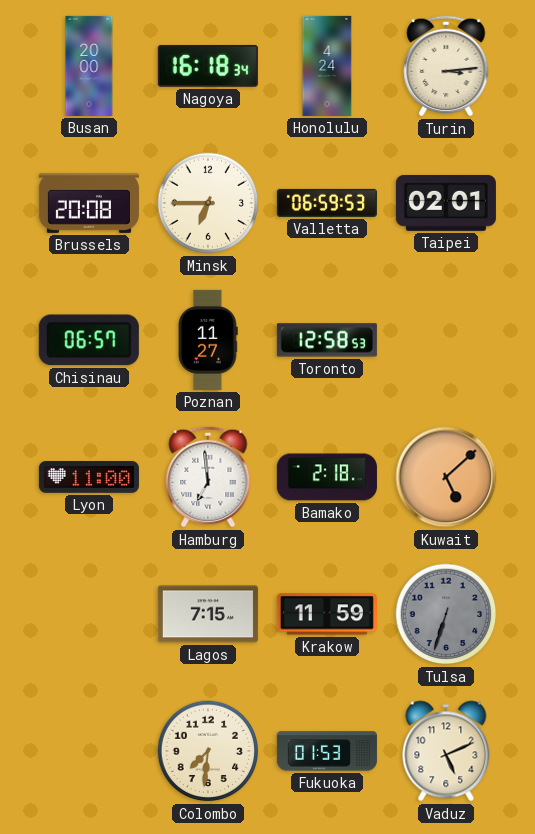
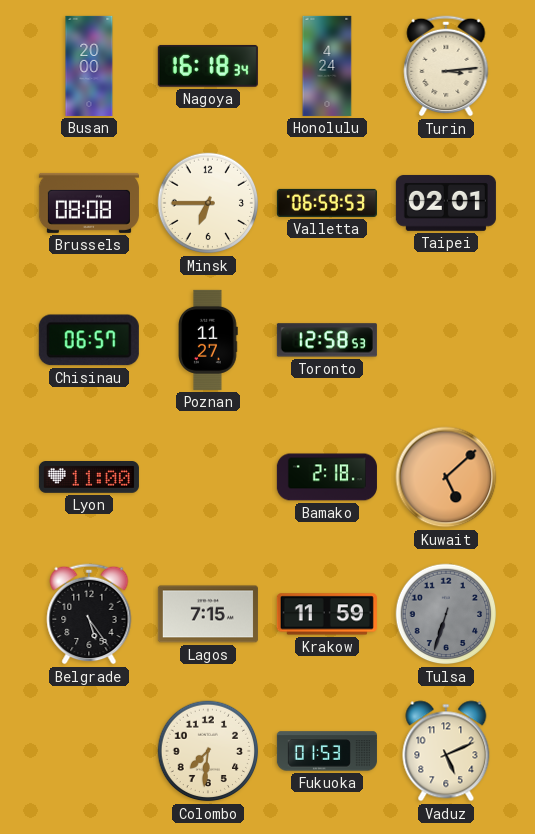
Brussels: 20:08 -> 08:08
Hamburg: 6:59 -> none
Belgrade: none -> 5:24
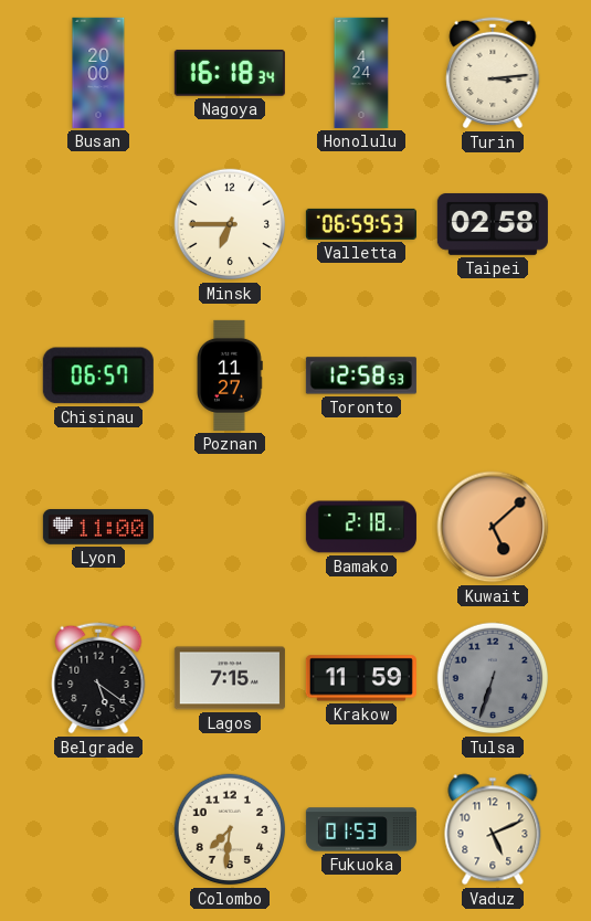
Brussels: 08:08 -> none
Taipei: 02:01 -> 02:58
Belgrade: 5:24 -> 5:21
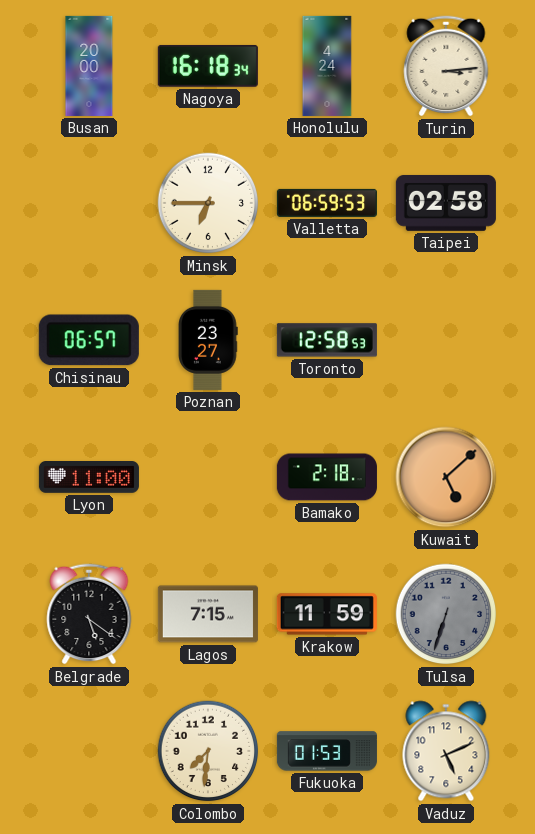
Poznan: 11:27 -> 23:27
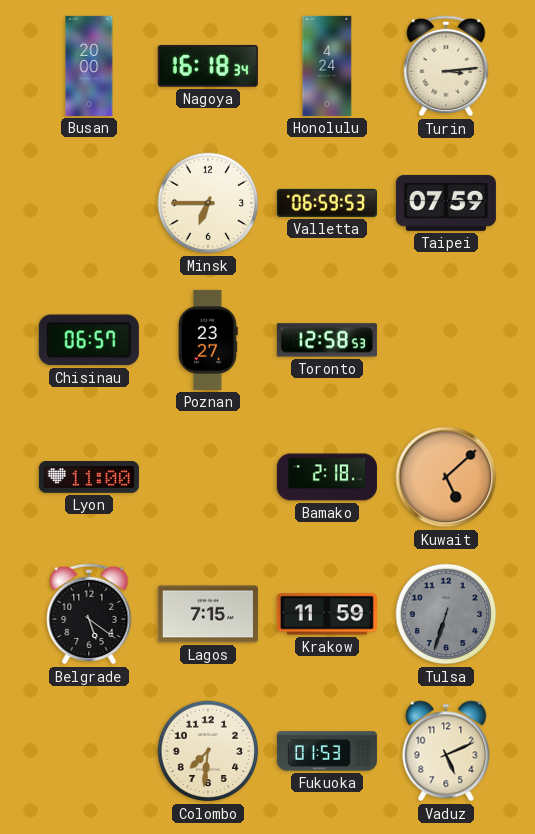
Taipei: 02:58 -> 07:59
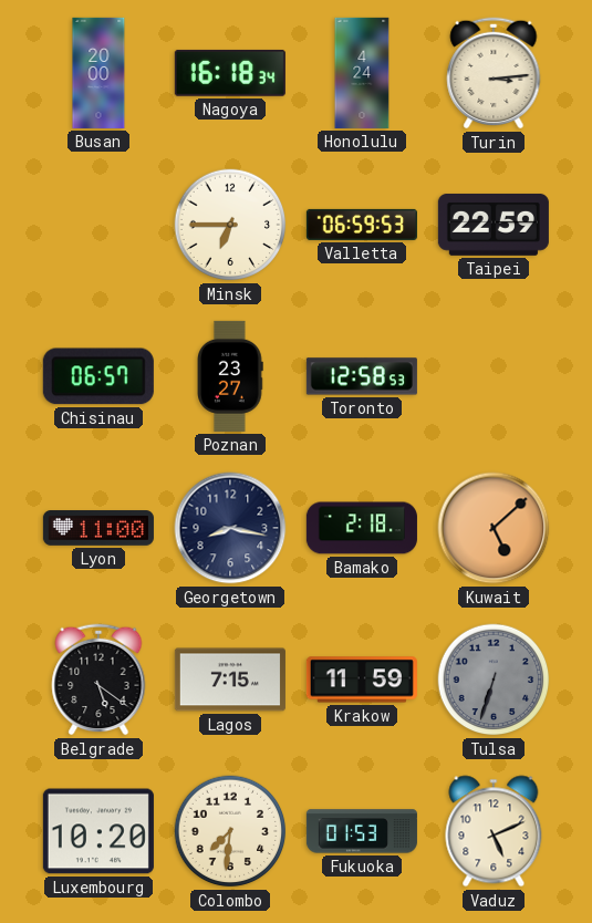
Taipei: 07:59 -> 22:59
Georgetown: none -> 8:17
Luxembourg: none -> 10:20
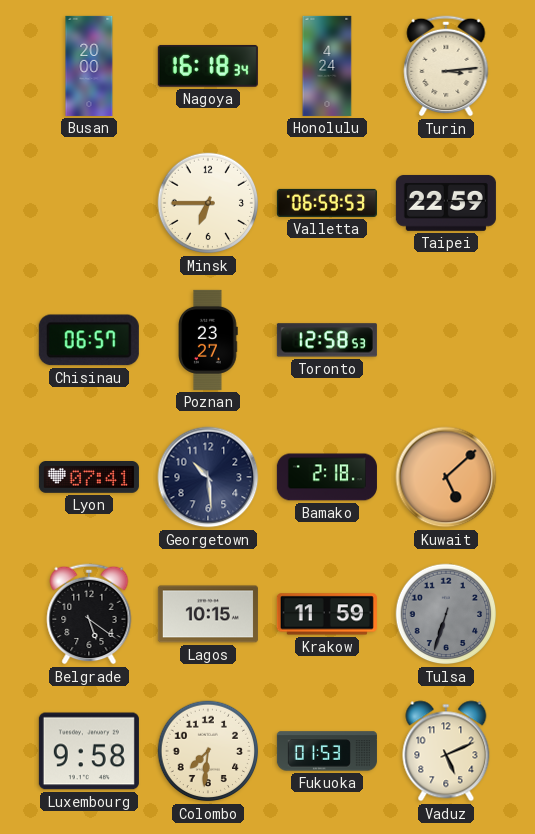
Lyon: 11:00 -> 07:41
Georgetown: 8:17 -> 10:29
Lagos: 7:15 -> 10:15
Luxembourg: 10:20 -> 9:58
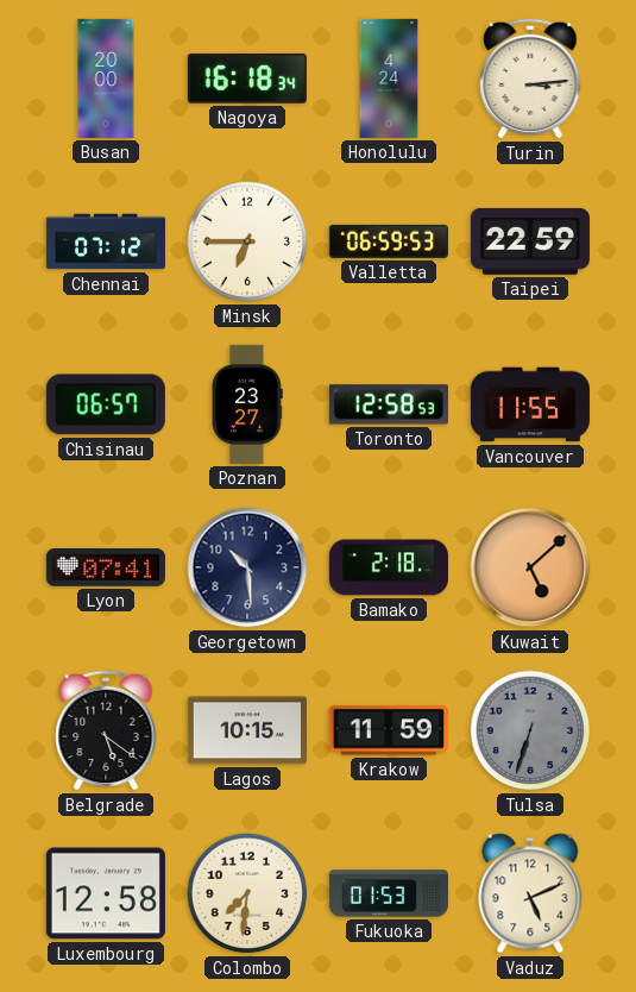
Chennai: none -> 07:12
Vancouver: none -> 11:55
Luxembourg: 9:58 -> 12:58
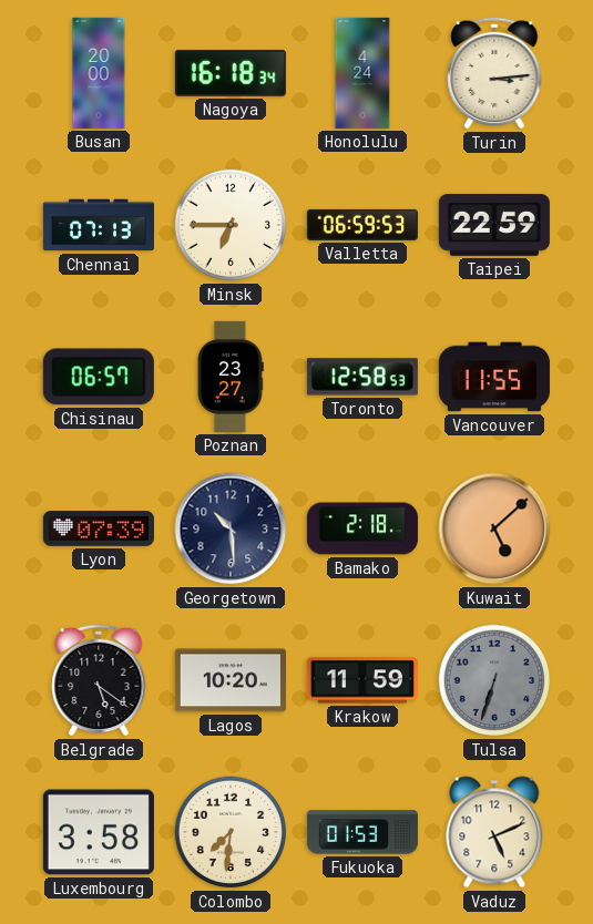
Chennai: 07:12 -> 07:13
Lyon: 07:41 -> 07:39
Lagos: 10:15 -> 10:20
Luxembourg: 12:58 -> 3:58
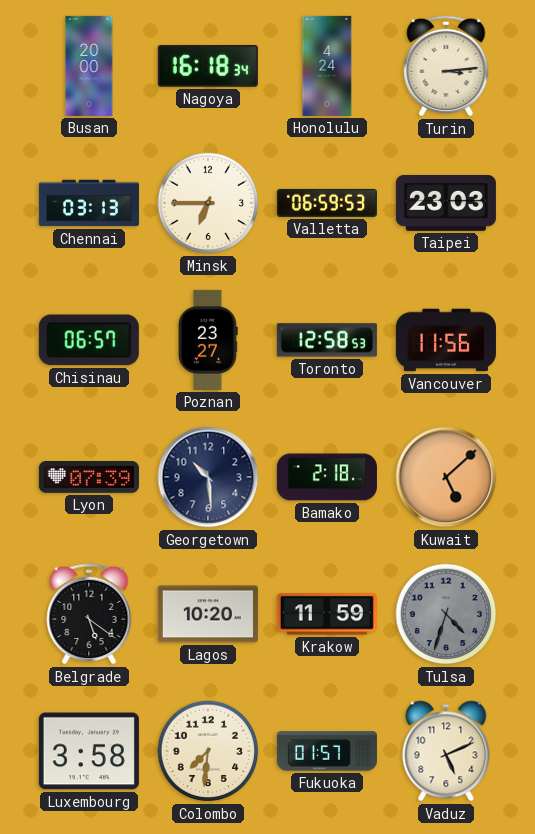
Chennai: 07:13 -> 03:13
Taipei: 22:59 -> 23:03
Vancouver: 11:55 -> 11:56
Tulsa: 6:33 -> 4:33
Fukuoka: 01:53 -> 01:57
